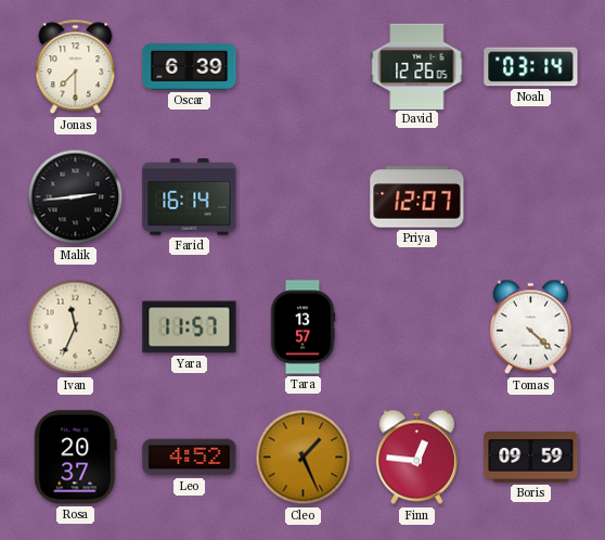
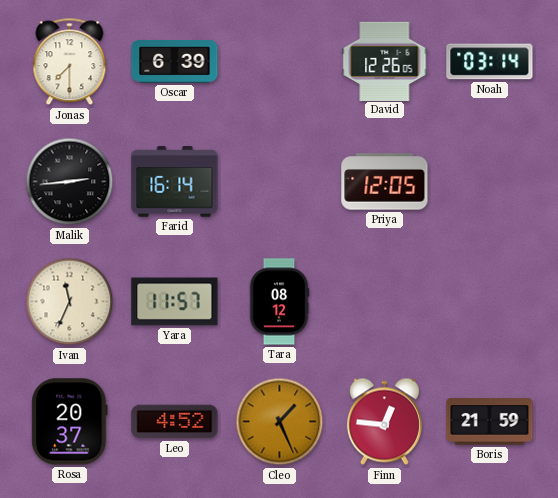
Priya: 12:07 -> 12:05
Tara: 13:57 -> 08:12
Tomas: 4:22 -> none
Boris: 09:59 -> 21:59
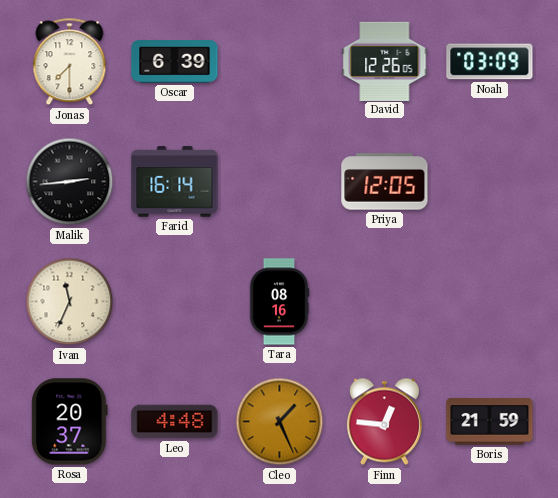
Noah: 03:14 -> 03:09
Yara: 11:57 -> none
Tara: 08:12 -> 08:16
Leo: 4:52 -> 4:48
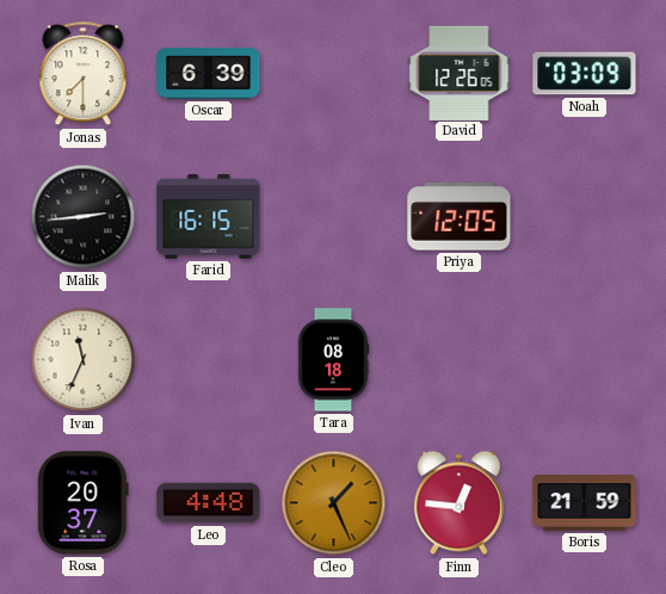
Farid: 16:14 -> 16:15
Tara: 08:16 -> 08:18
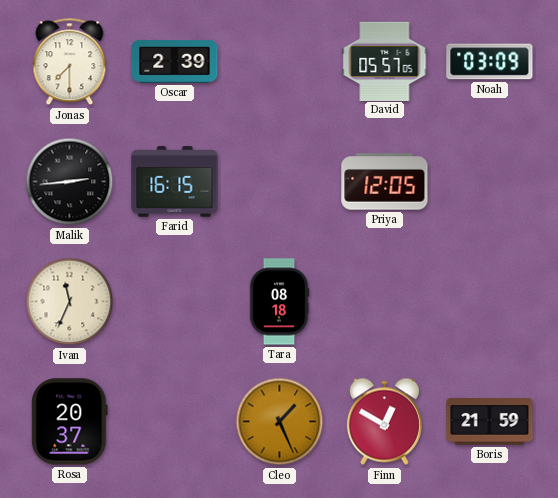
Oscar: 6:39 -> 2:39
David: 12:26 -> 05:57
Leo: 4:48 -> none
Finn: 12:46 -> 12:50
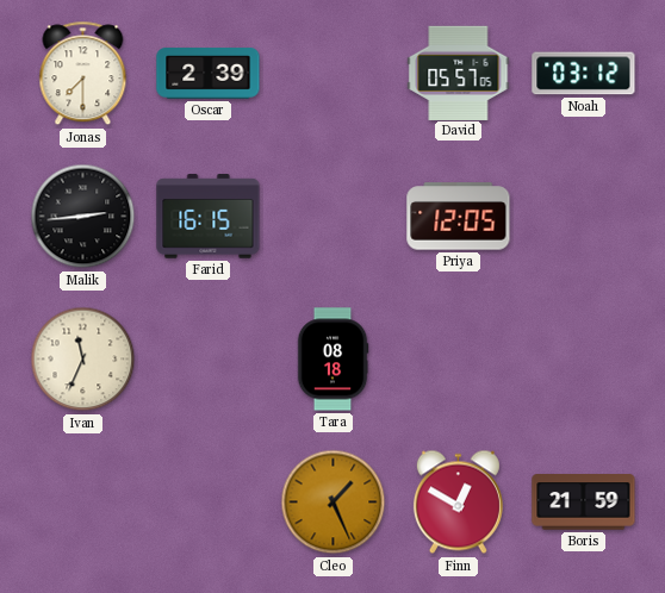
Noah: 03:09 -> 03:12
Rosa: 20:37 -> none
